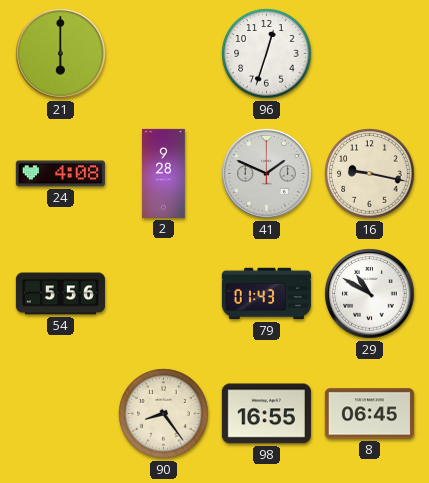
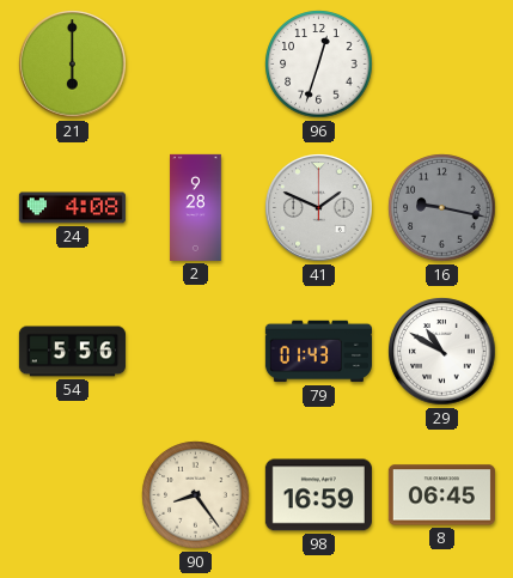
16 dial: cream -> grey
98: 16:55 -> 16:59
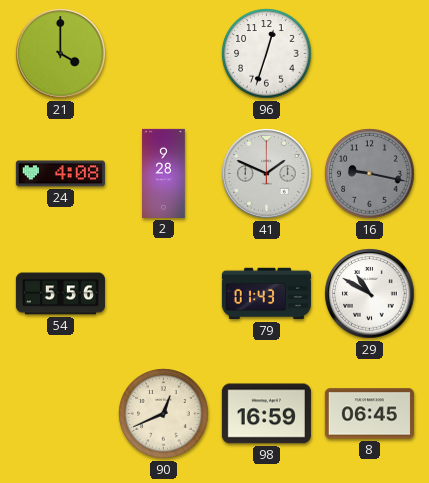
21: 6:00 -> 4:00
90: 8:24 -> 12:41
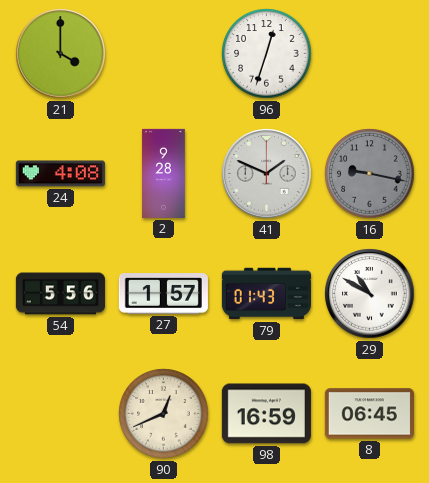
27: none -> 1:57
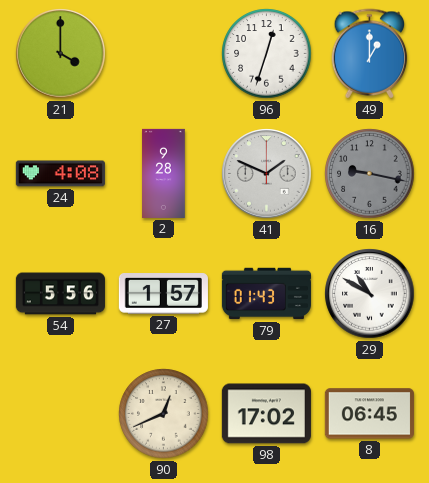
49: none -> 1:00
98: 16:59 -> 17:02
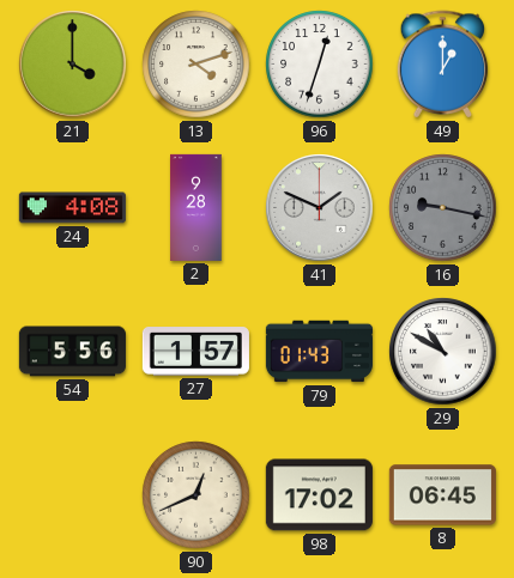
13: none -> 4:12
